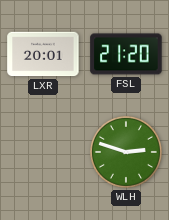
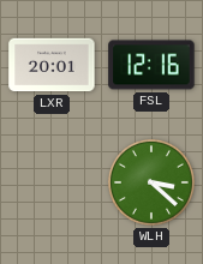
FSL: 21:20 -> 12:16
WLH: 2:48 -> 3:22
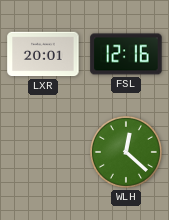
WLH: 3:22 -> 12:22
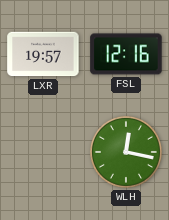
LXR: 20:01 -> 19:57
WLH: 12:22 -> 12:17
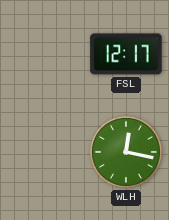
LXR: 19:57 -> none
FSL: 12:16 -> 12:17
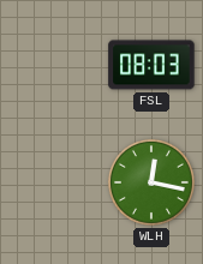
FSL: 12:17 -> 08:03
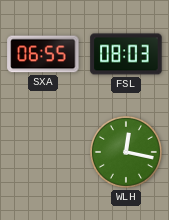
SXA: none -> 06:55
